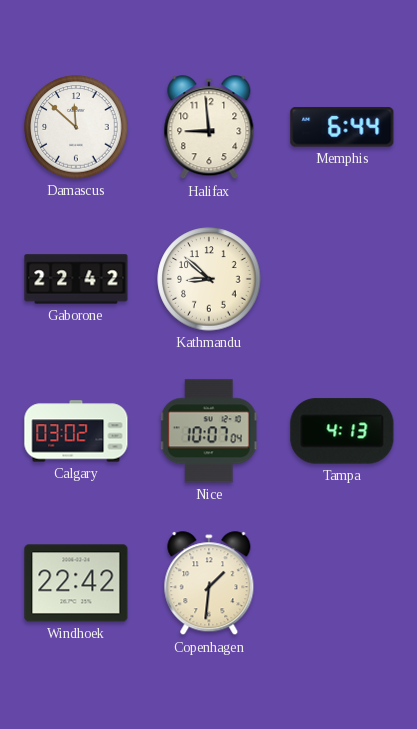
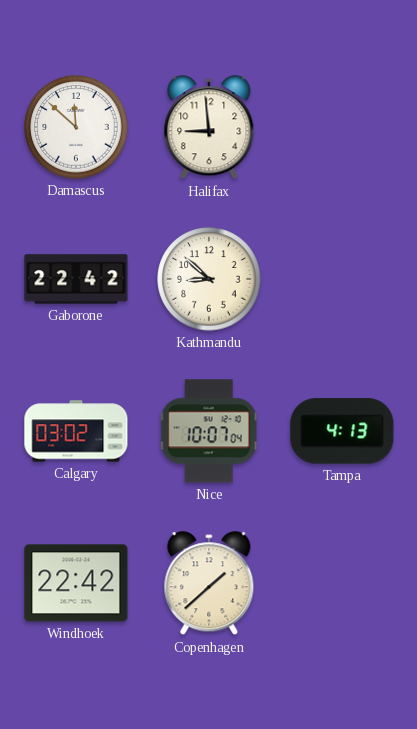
Memphis: 6:44 -> none
Copenhagen: 1:31 -> 1:38
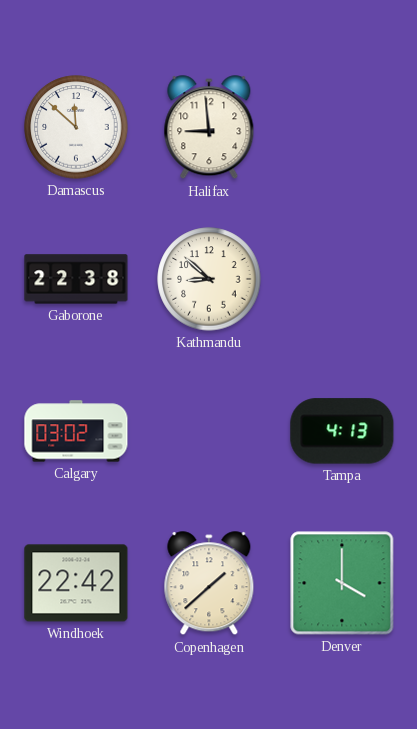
Gaborone: 22:42 -> 22:38
Nice: 10:07 -> none
Denver: none -> 4:00
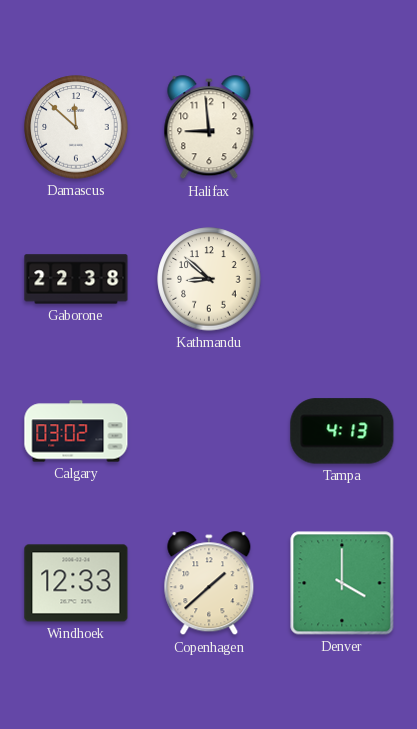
Windhoek: 22:42 -> 12:33
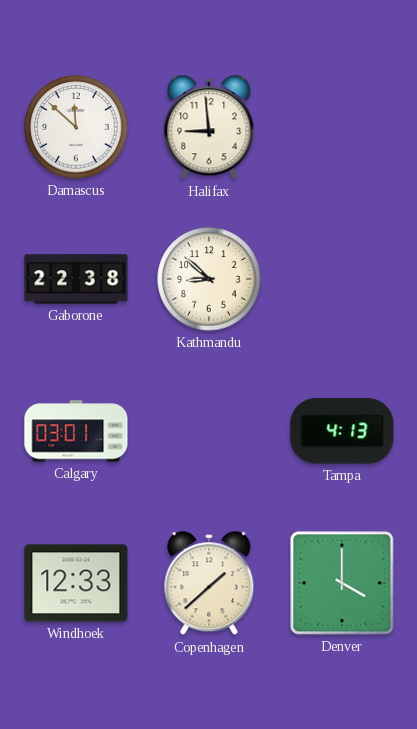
Calgary: 03:02 -> 03:01
